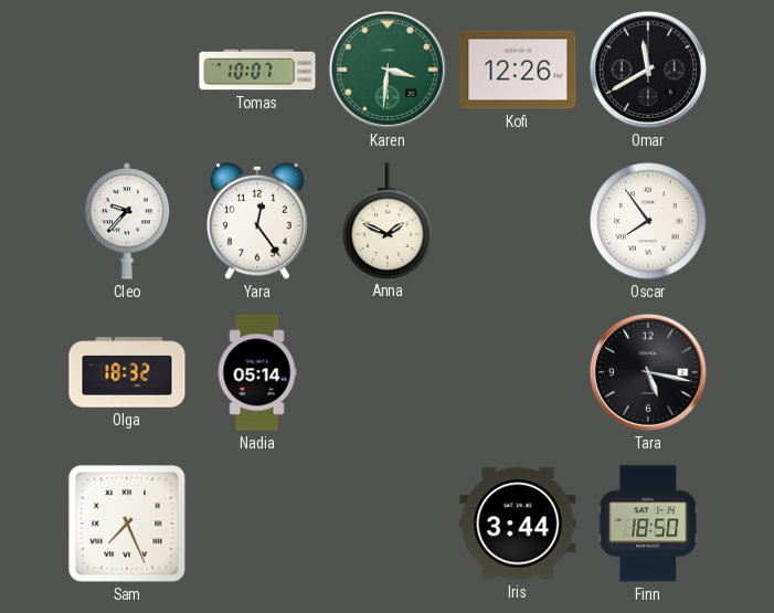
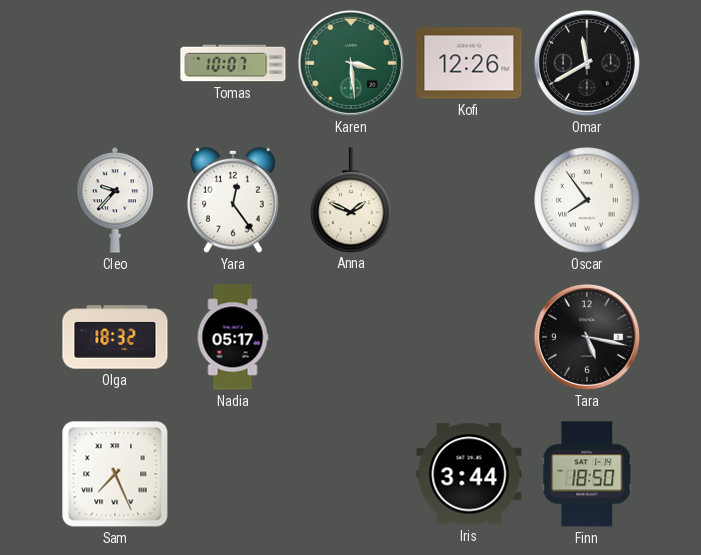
Karen: 3:31 -> 3:29
Nadia: 05:14 -> 05:17
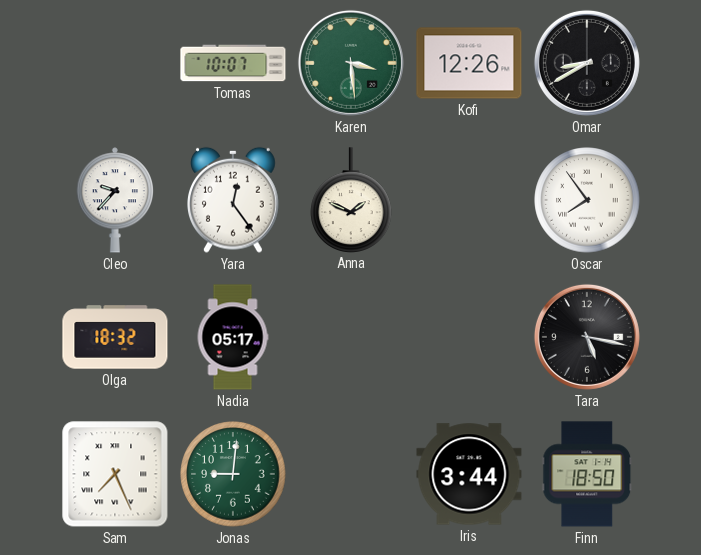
Omar: 11:40 -> 8:40
Jonas: none -> 9:01
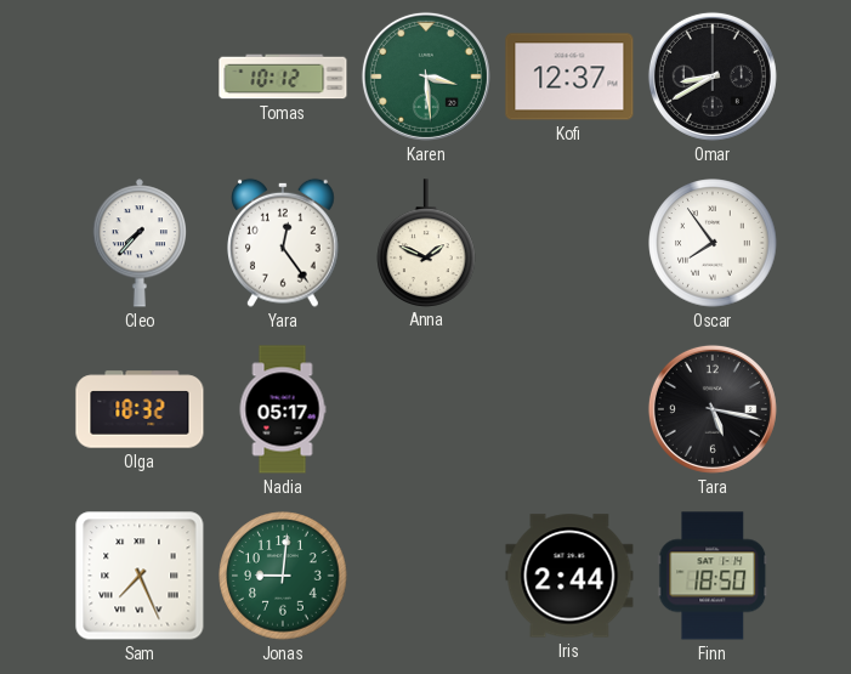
Tomas: 10:07 -> 10:12
Kofi: 12:26 -> 12:37
Cleo: 9:37 -> 7:37
Iris: 3:44 -> 2:44
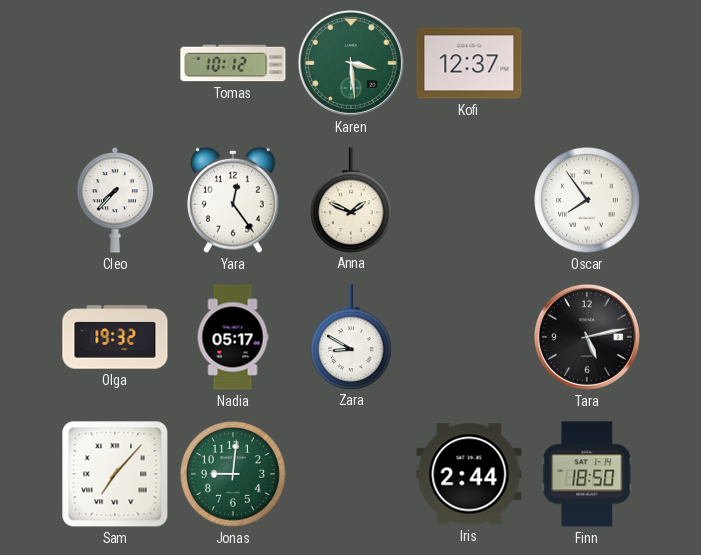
Omar: 8:40 -> none
Olga: 18:32 -> 19:32
Zara: none -> 8:50
Tara: 5:17 -> 5:13
Sam: 7:26 -> 7:07
